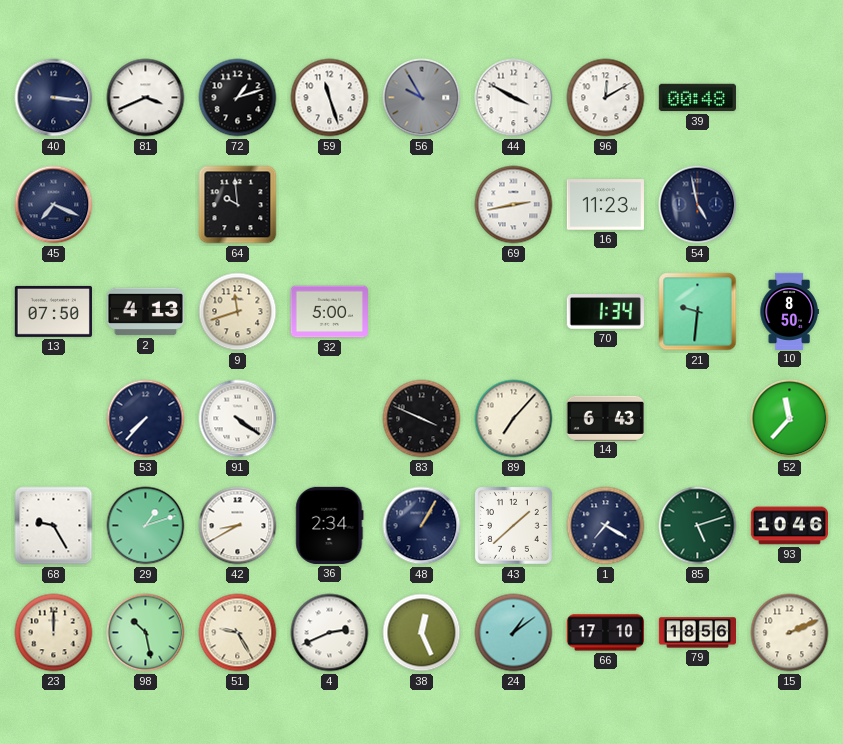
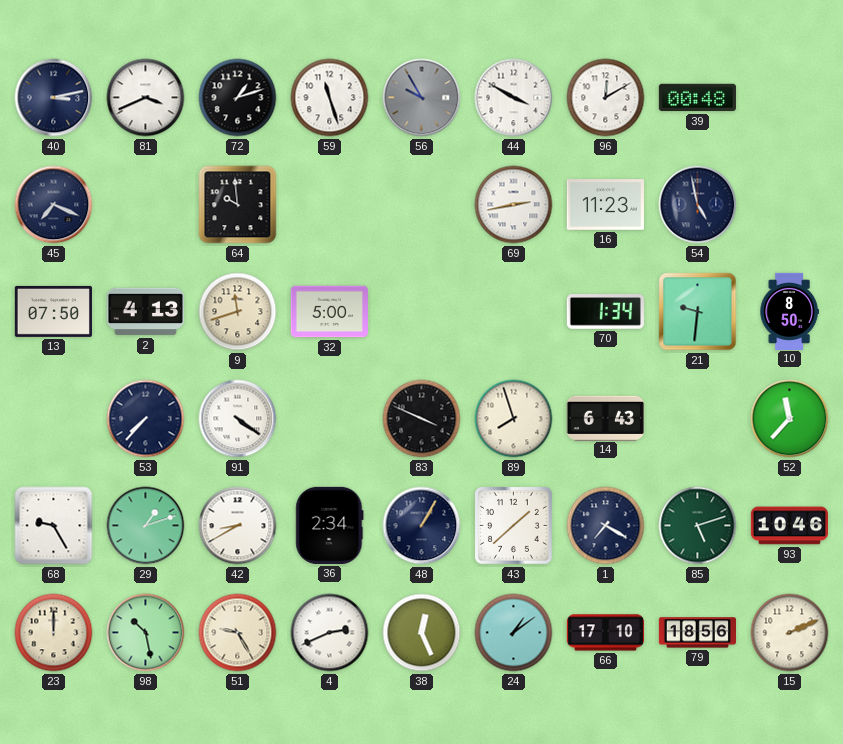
40: 3:16 -> 3:13
89: 7:07 -> 7:57
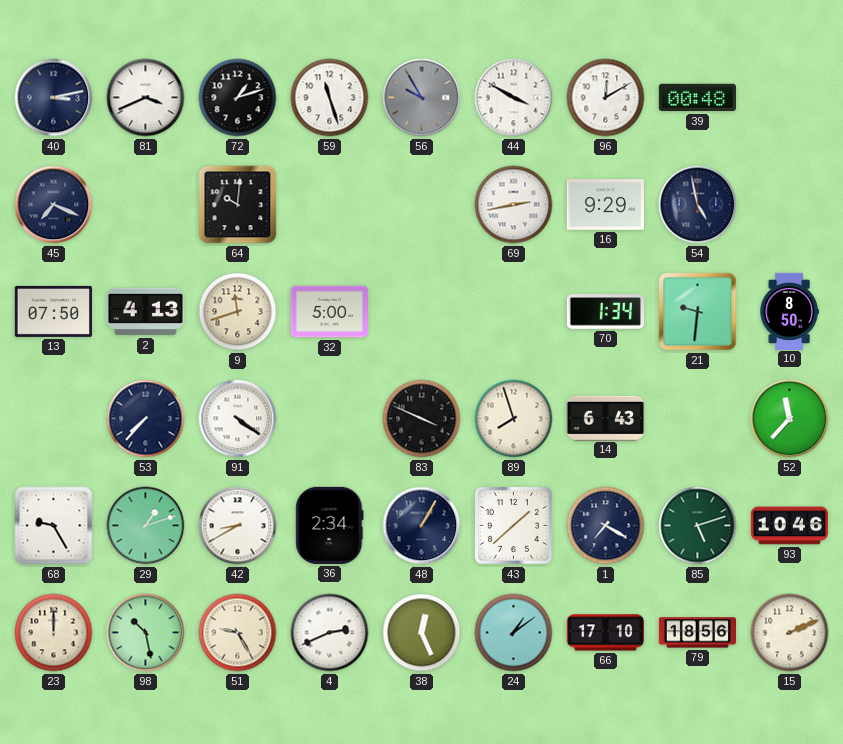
64: 9:59 -> 10:01
16: 11:23 -> 9:29
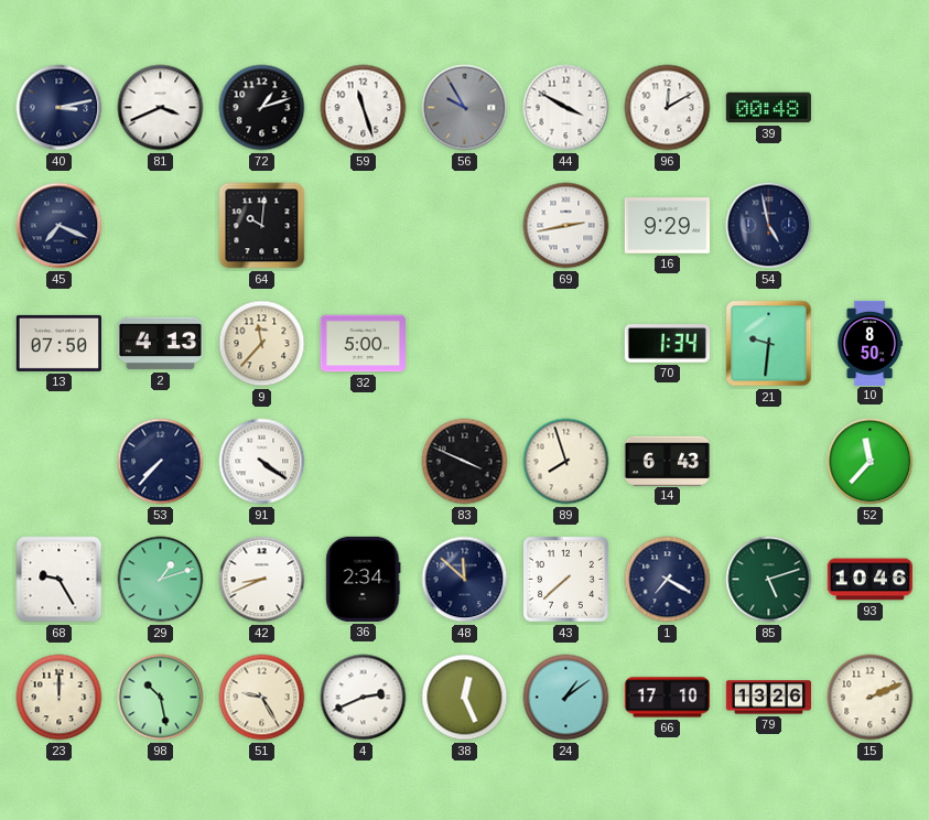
9: 11:42 -> 11:37
42: 8:40 -> 8:41
48: 1:05 -> 11:52
43: 1:38 -> 7:38
79: 18:56 -> 13:26
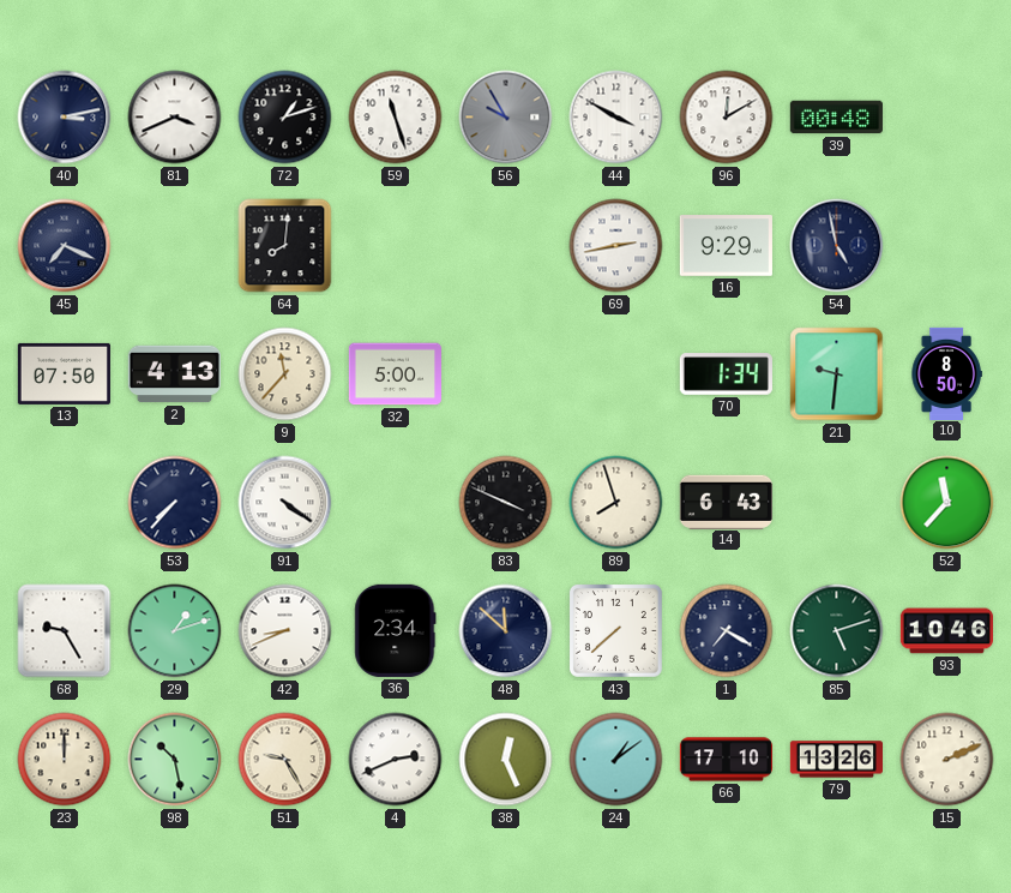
64: 10:01 -> 8:01
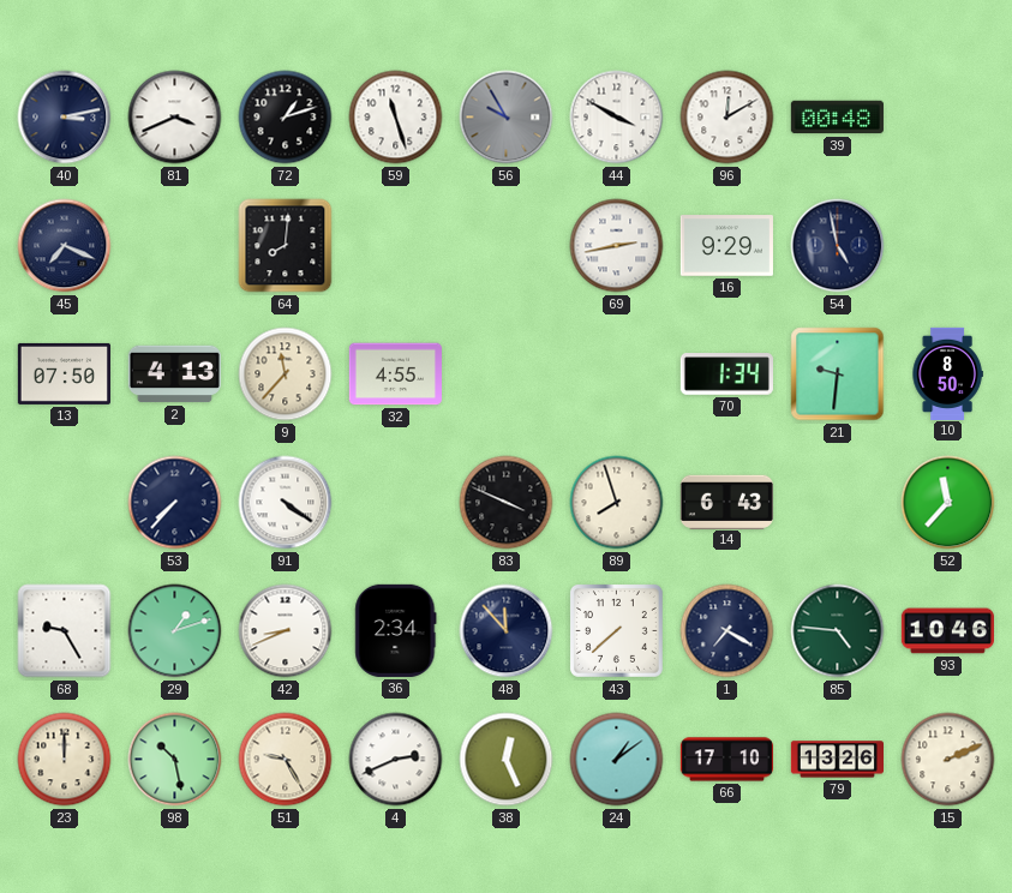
32: 5:00 -> 4:55
48: 11:52 -> 11:53
85: 5:12 -> 4:46
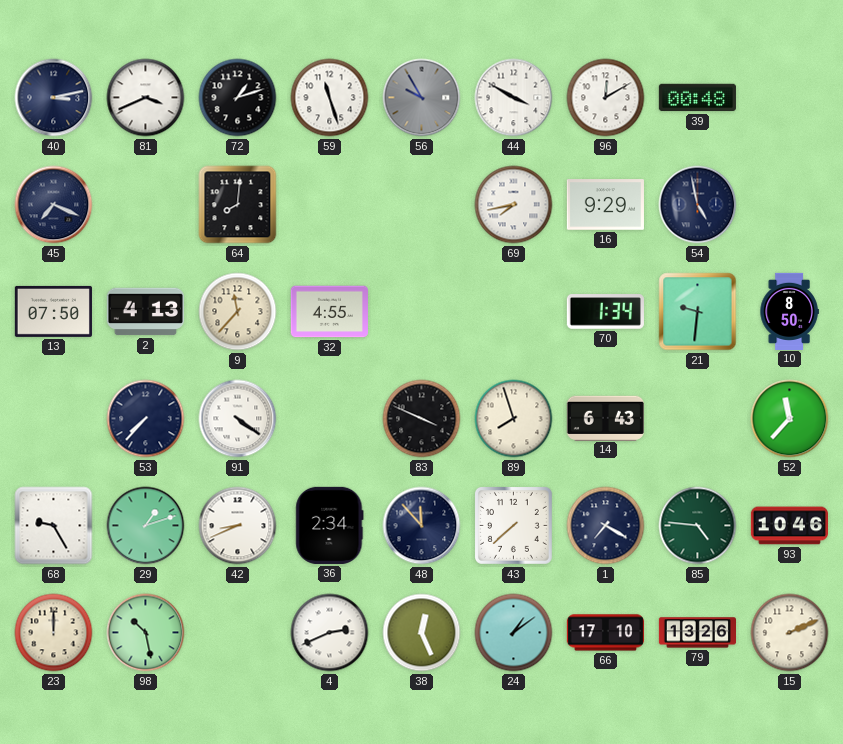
69: 2:43 -> 7:43
51: 9:25 -> none
